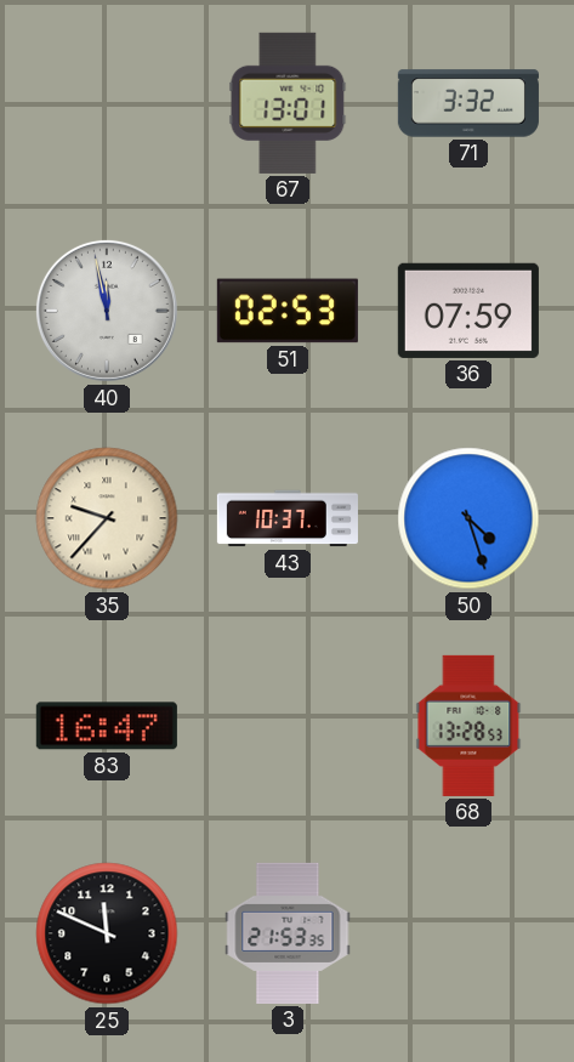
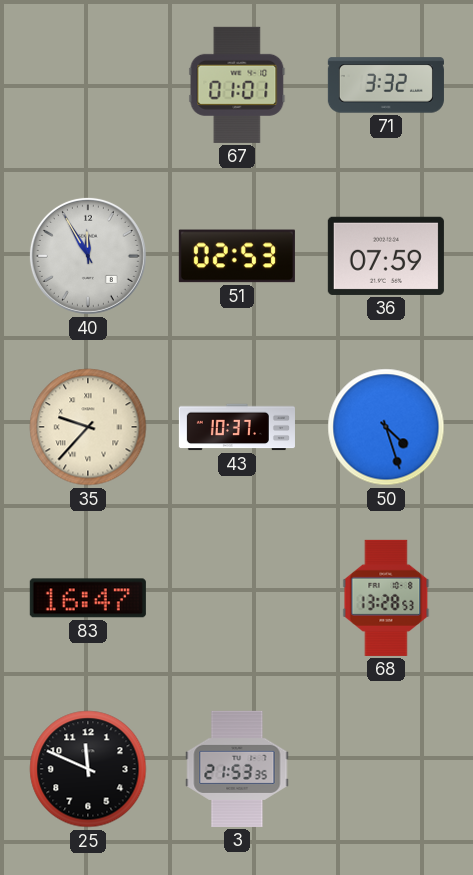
67: 13:01 -> 01:01
40: 11:58 -> 11:55
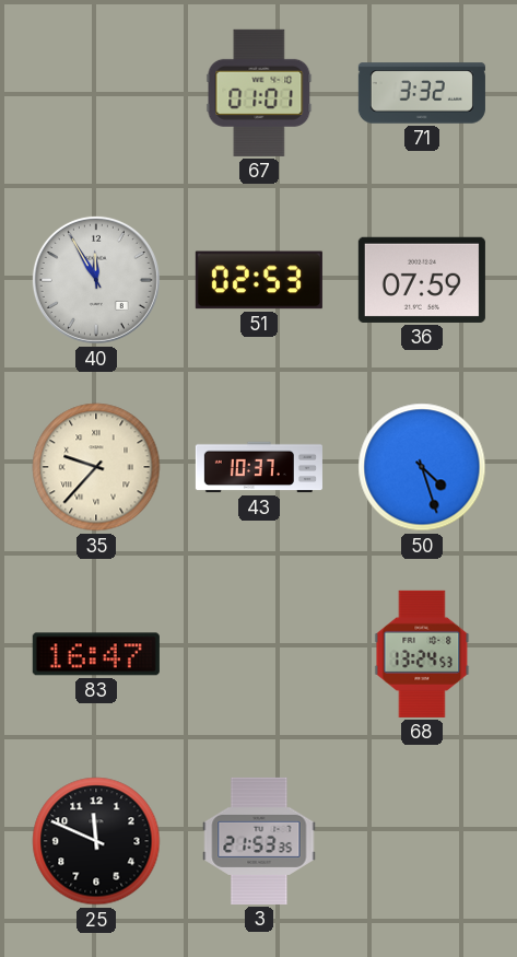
68: 13:28 -> 13:24
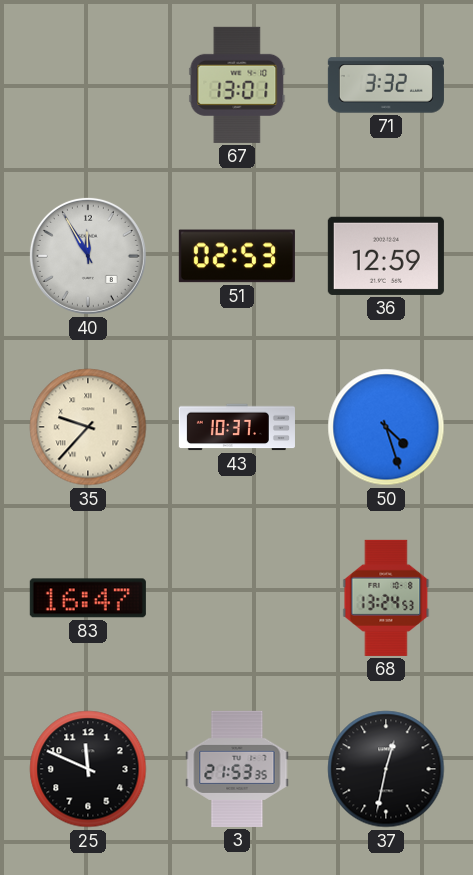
67: 01:01 -> 13:01
36: 07:59 -> 12:59
37: none -> 12:32
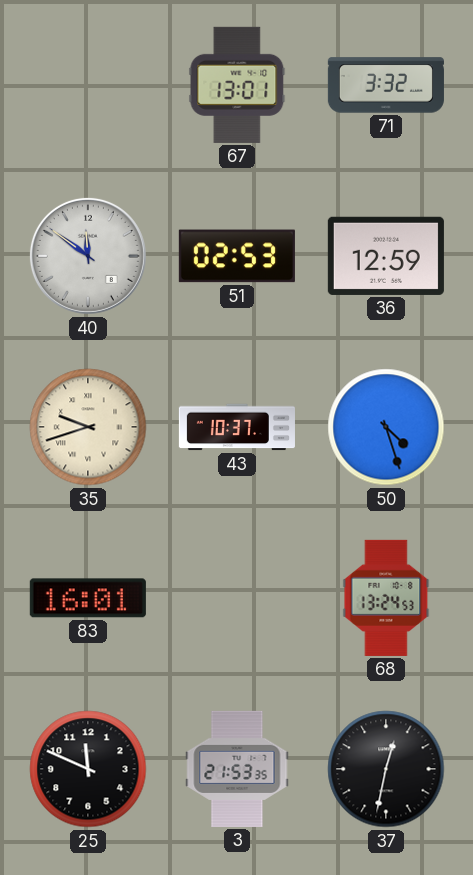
40: 11:55 -> 11:51
35: 9:37 -> 9:42
83: 16:47 -> 16:01
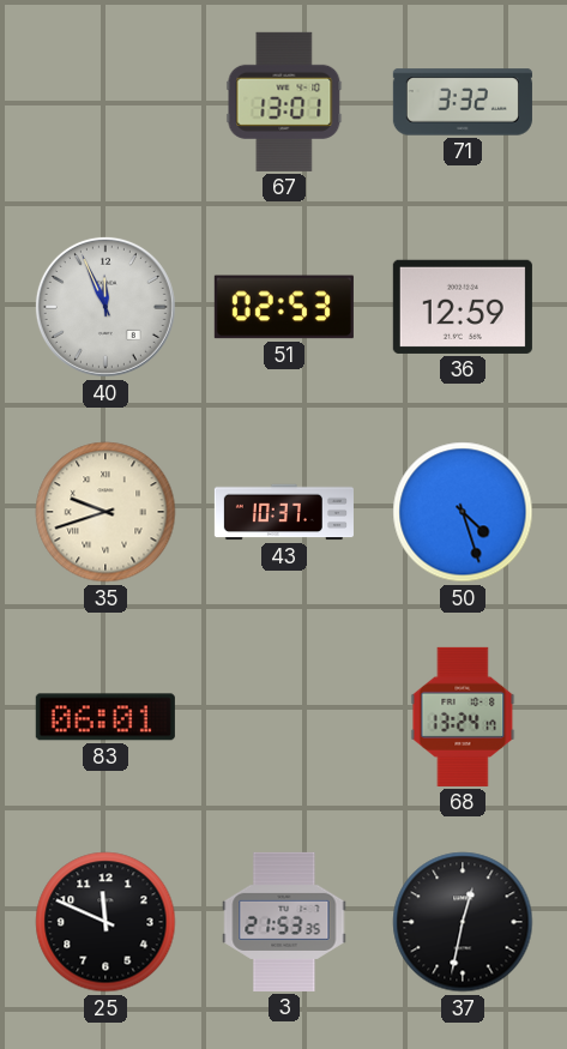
40: 11:51 -> 11:56
83: 16:01 -> 06:01
68: 13:24:53 -> 13:24:17
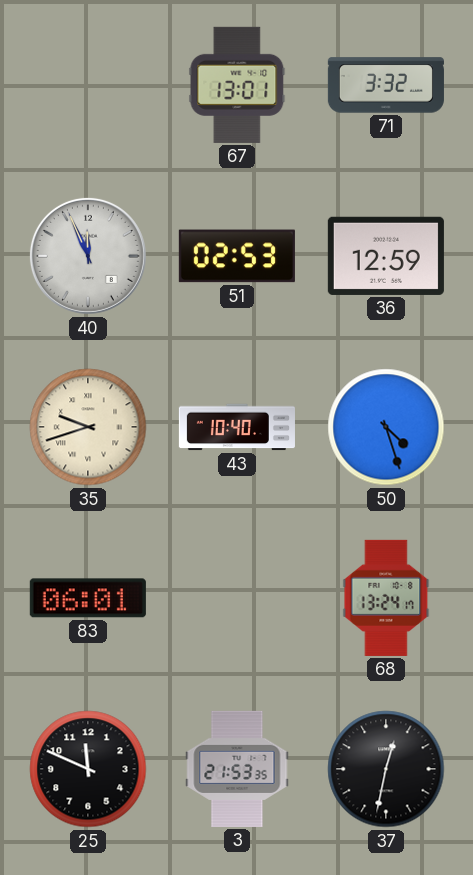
43: 10:37 -> 10:40
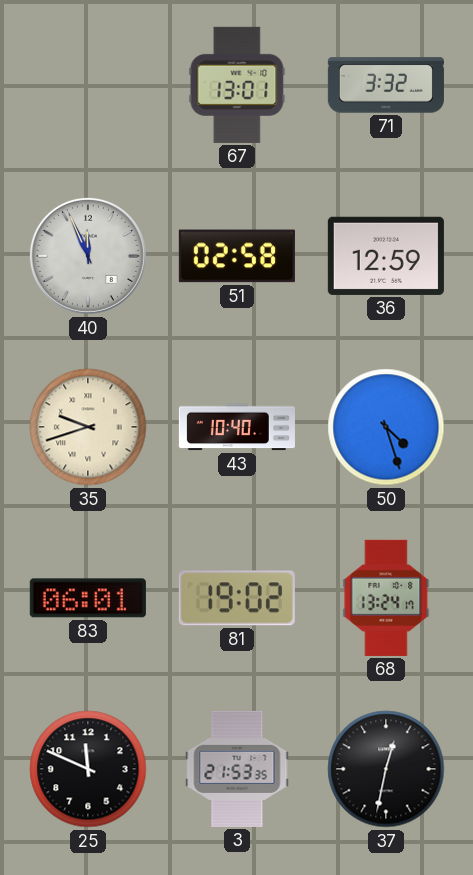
51: 02:53 -> 02:58
81: none -> 19:02
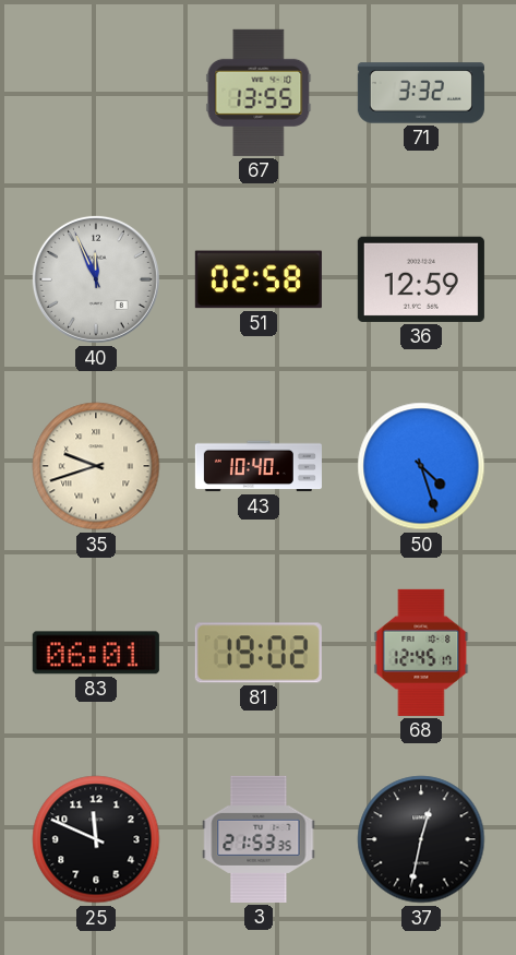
67: 13:01 -> 13:55
68: 13:24 -> 12:45
